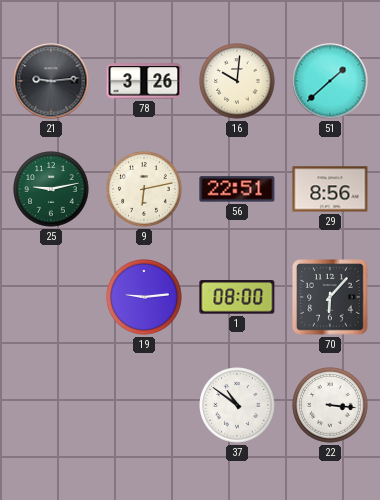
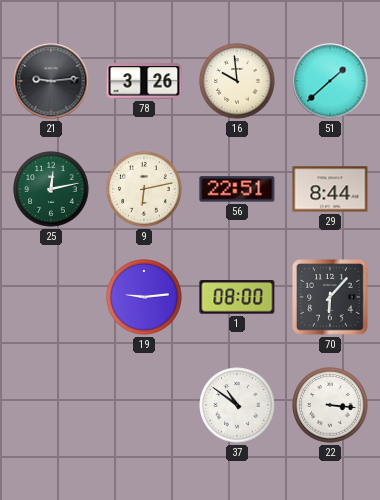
16: 10:01 -> 9:59
25: 9:13 -> 12:13
29: 8:56 -> 8:44
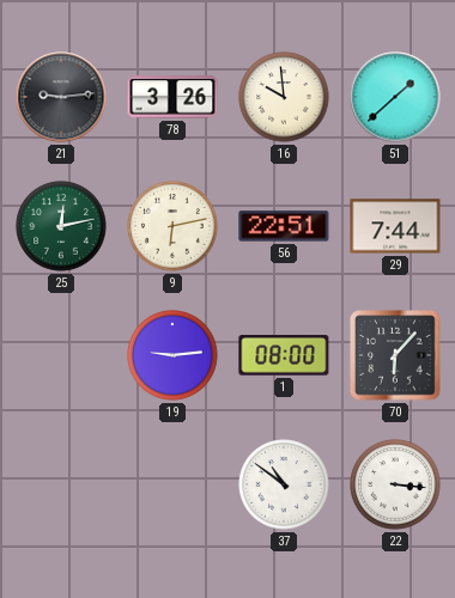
29: 8:44 -> 7:44
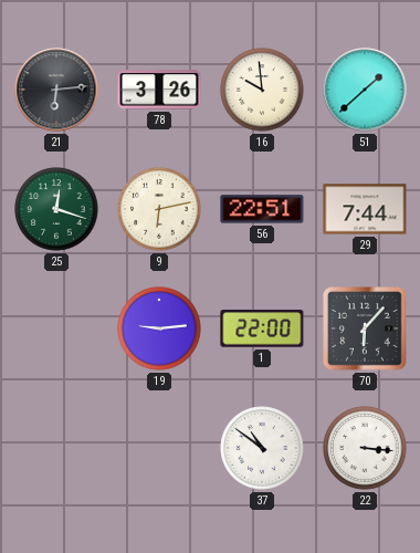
21: 9:14 -> 6:14
25: 12:13 -> 12:18
1: 08:00 -> 22:00
